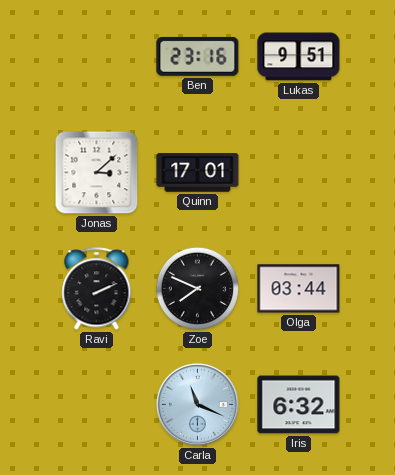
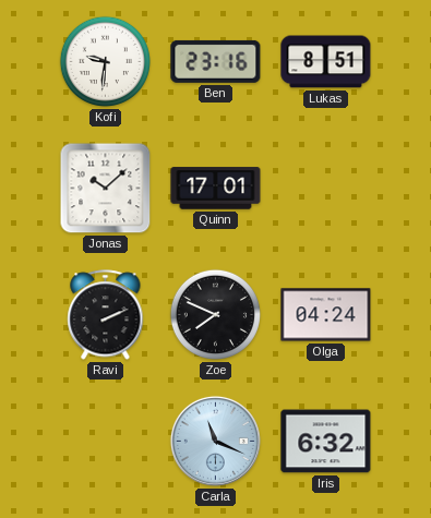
Kofi: none -> 9:31
Lukas: 9:51 -> 8:51
Jonas: 3:08 -> 10:08
Olga: 03:44 -> 04:24
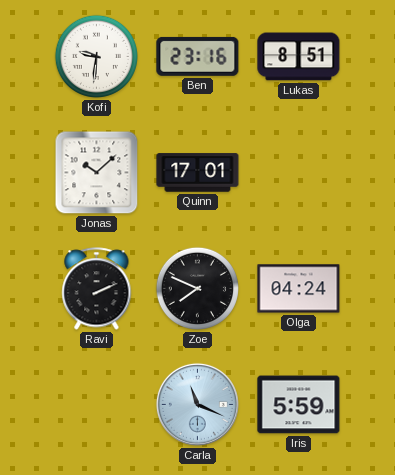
Iris: 6:32 -> 5:59
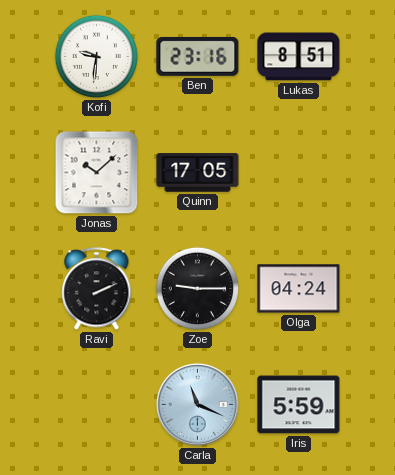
Quinn: 17:01 -> 17:05
Zoe: 7:49 -> 9:15
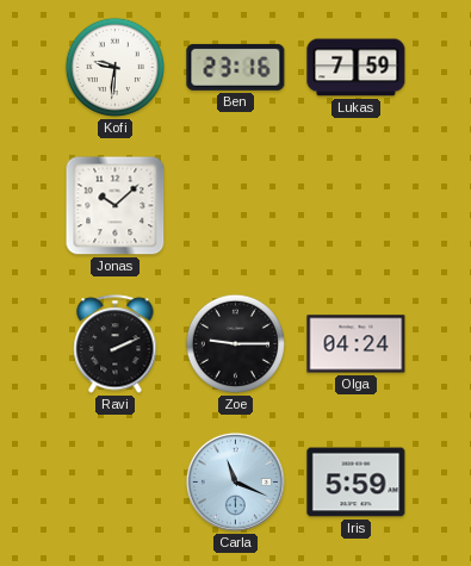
Lukas: 8:51 -> 7:59
Quinn: 17:05 -> none
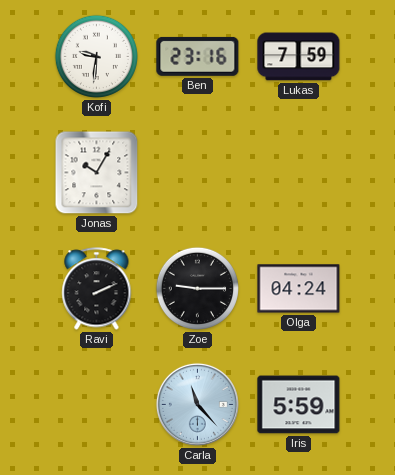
Jonas: 10:08 -> 10:05
Carla: 11:19 -> 11:23
